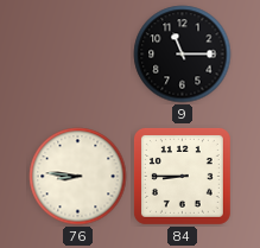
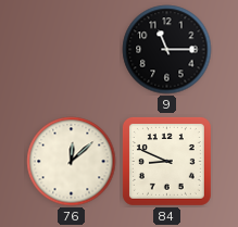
76: 8:46 -> 12:08
84: 8:45 -> 8:49
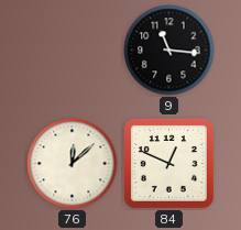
9: 11:15 -> 11:16
84: 8:49 -> 12:49
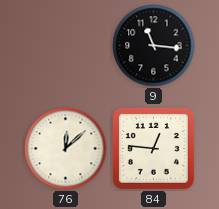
84: 12:49 -> 12:46
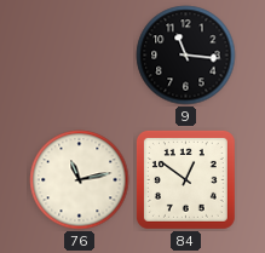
76: 12:08 -> 11:13
84: 12:46 -> 12:51
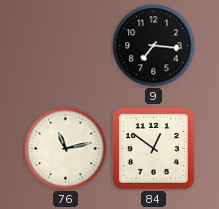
9: 11:16 -> 7:16
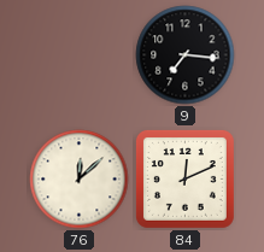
76: 11:13 -> 12:08
84: 12:51 -> 12:11
